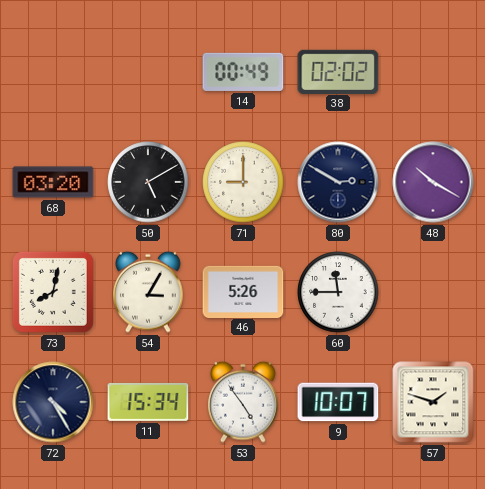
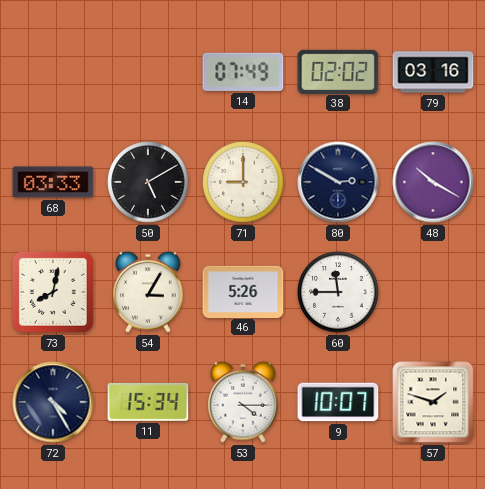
14: 00:49 -> 07:49
79: none -> 03:16
68: 03:20 -> 03:33
53: 4:54 -> 4:15
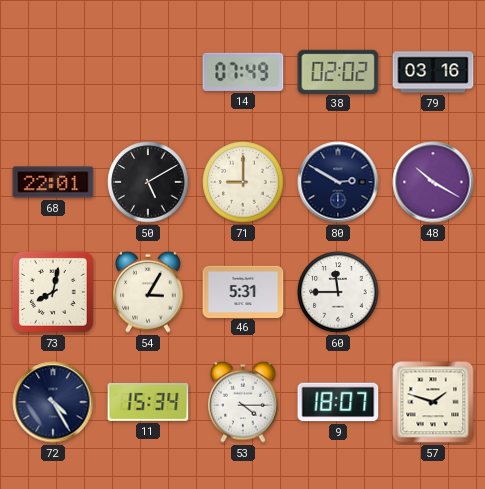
68: 03:33 -> 22:01
46: 5:26 -> 5:31
9: 10:07 -> 18:07
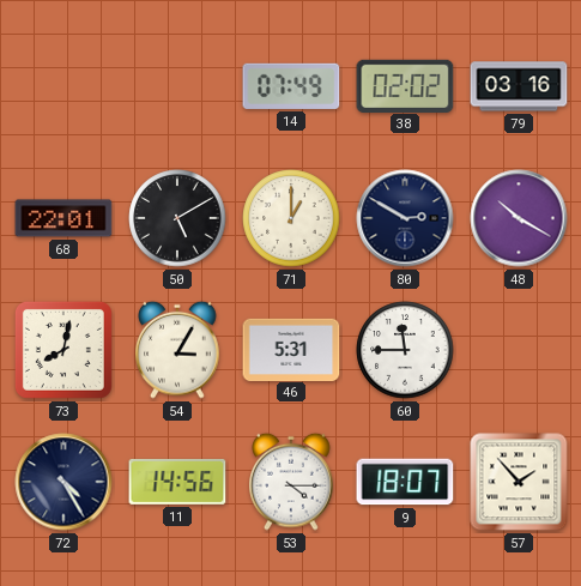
71: 9:00 -> 1:00
11: 15:34 -> 14:56
57: 1:48 -> 1:53
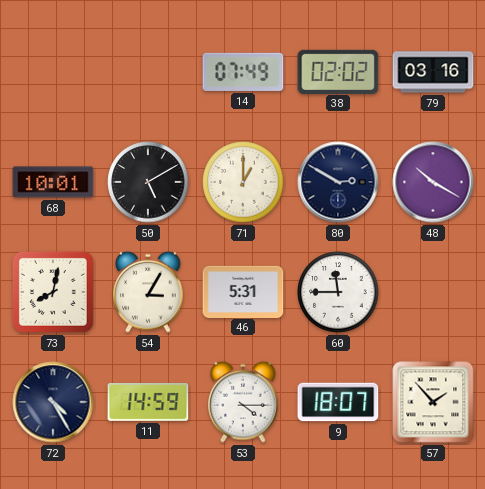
68: 22:01 -> 10:01
11: 14:56 -> 14:59
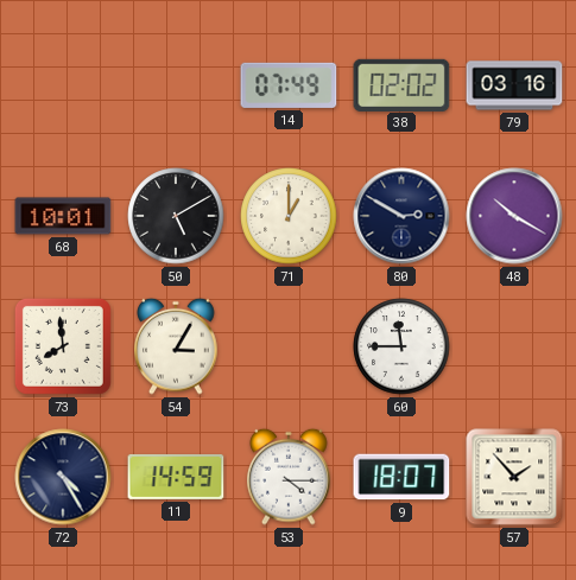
73: 8:02 -> 7:59
46: 5:31 -> none
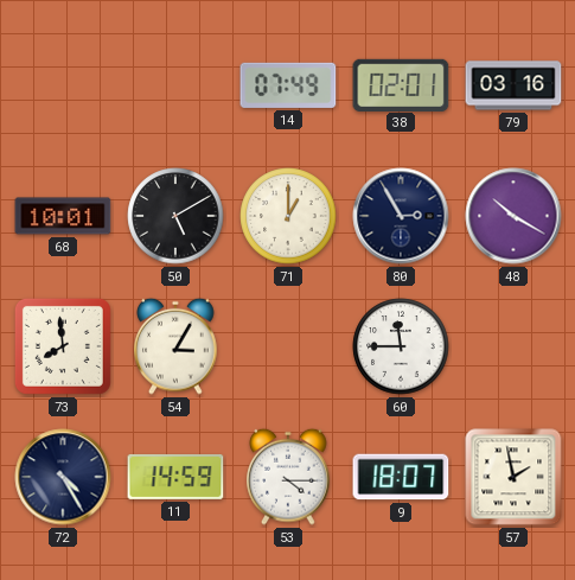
38: 02:02 -> 02:01
80: 2:50 -> 2:55
57: 1:53 -> 1:58
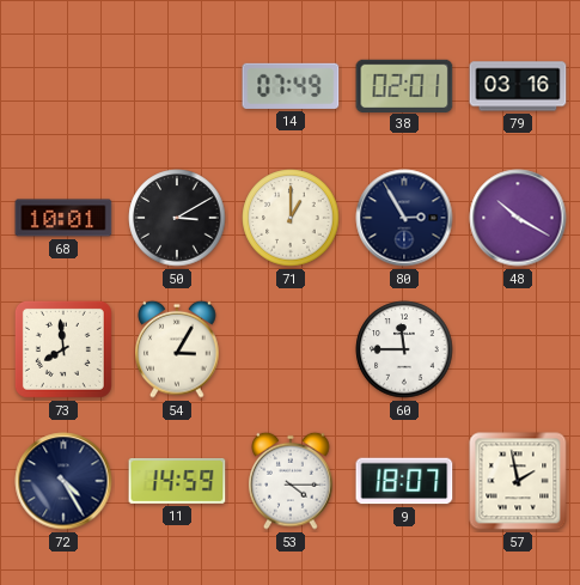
50: 5:10 -> 3:10
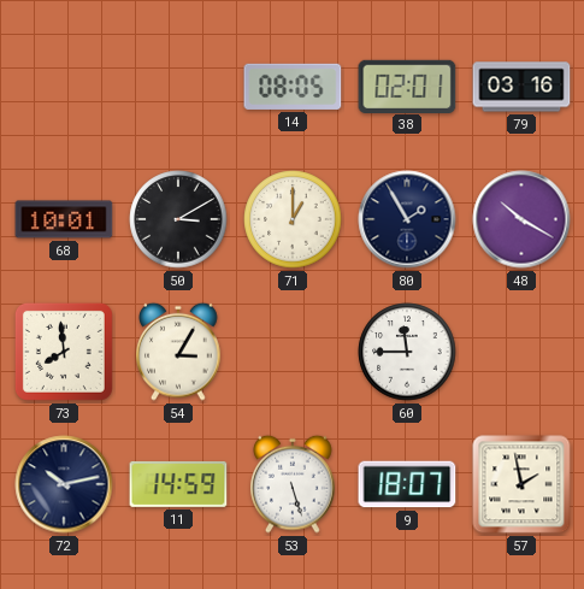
14: 07:49 -> 08:05
80: 2:55 -> 1:55
72: 4:25 -> 10:13
53: 4:15 -> 5:27
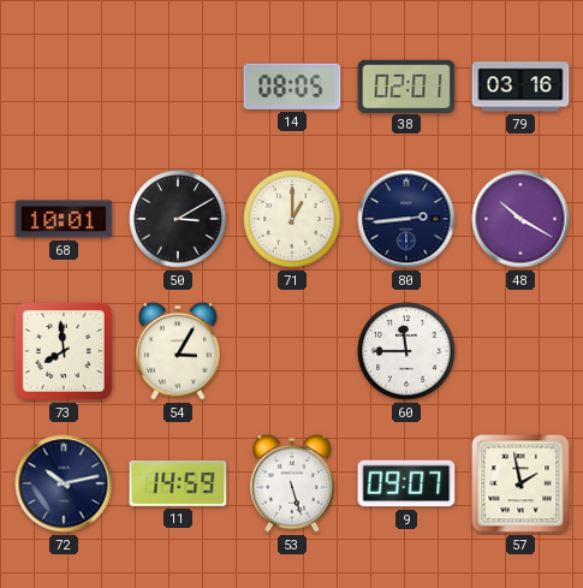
80: 1:55 -> 2:44
9: 18:07 -> 09:07
